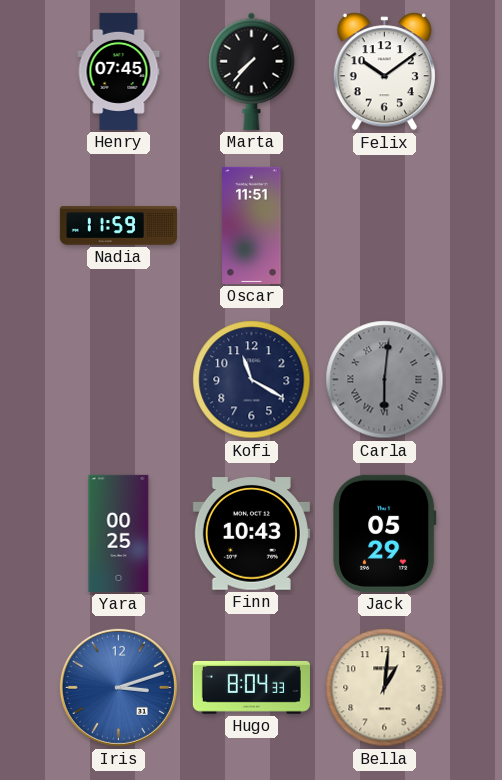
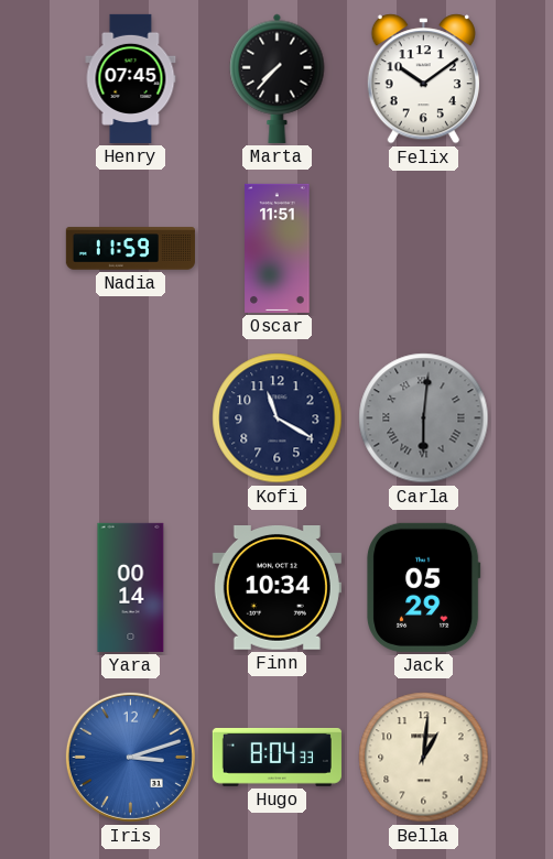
Yara: 00:25 -> 00:14
Finn: 10:43 -> 10:34
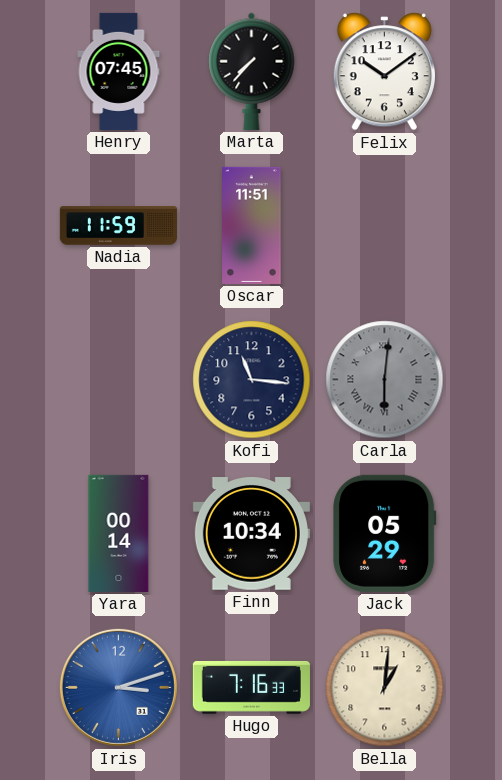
Kofi: 11:20 -> 11:16
Hugo: 8:04 -> 7:16
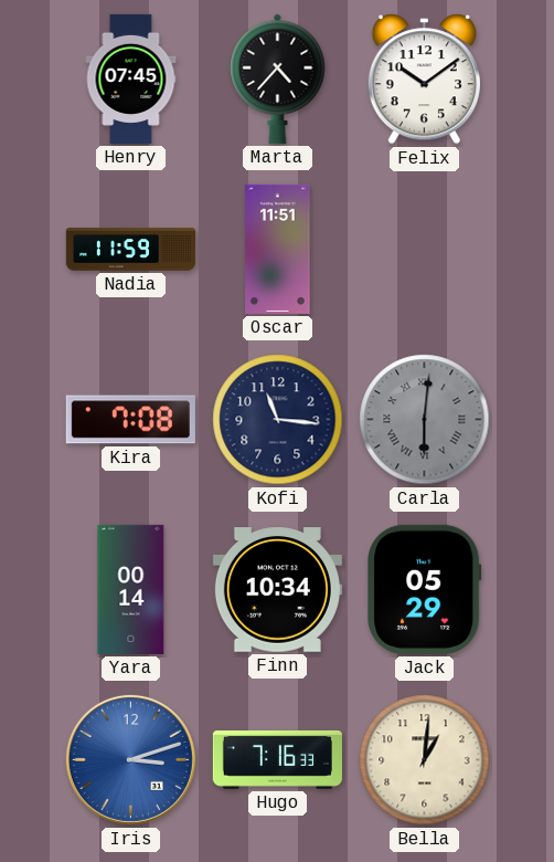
Marta: 7:37 -> 4:37
Kira: none -> 7:08
